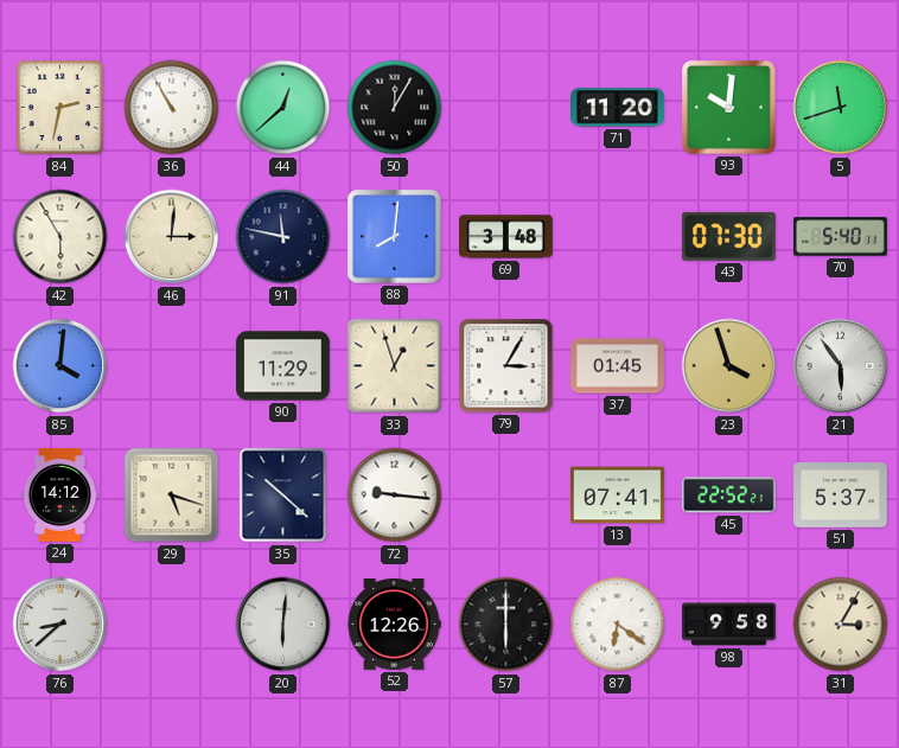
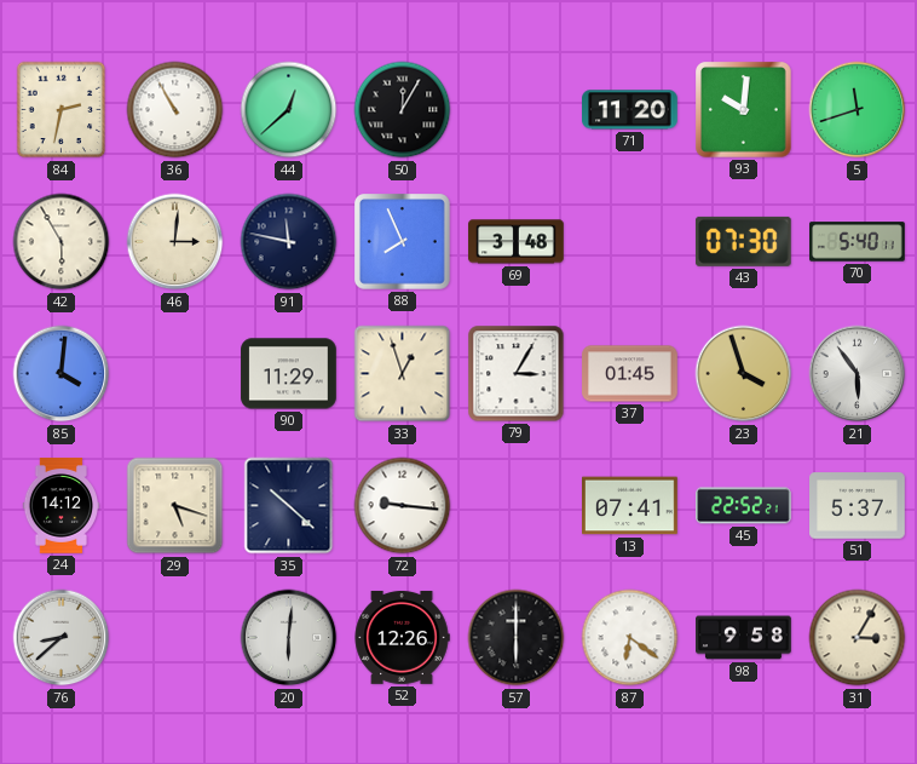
88: 8:01 -> 7:56
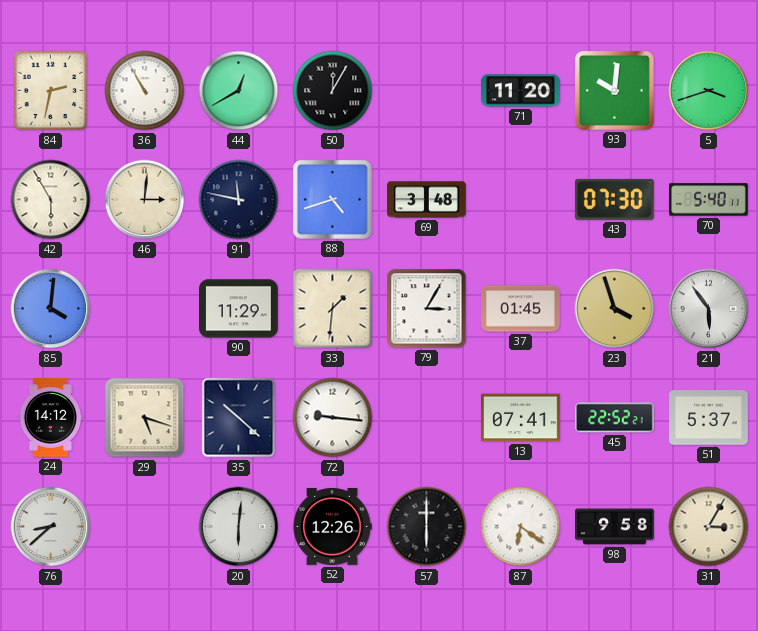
44: 12:38 -> 12:40
5: 11:42 -> 3:42
88: 7:56 -> 4:42
33: 12:57 -> 1:31
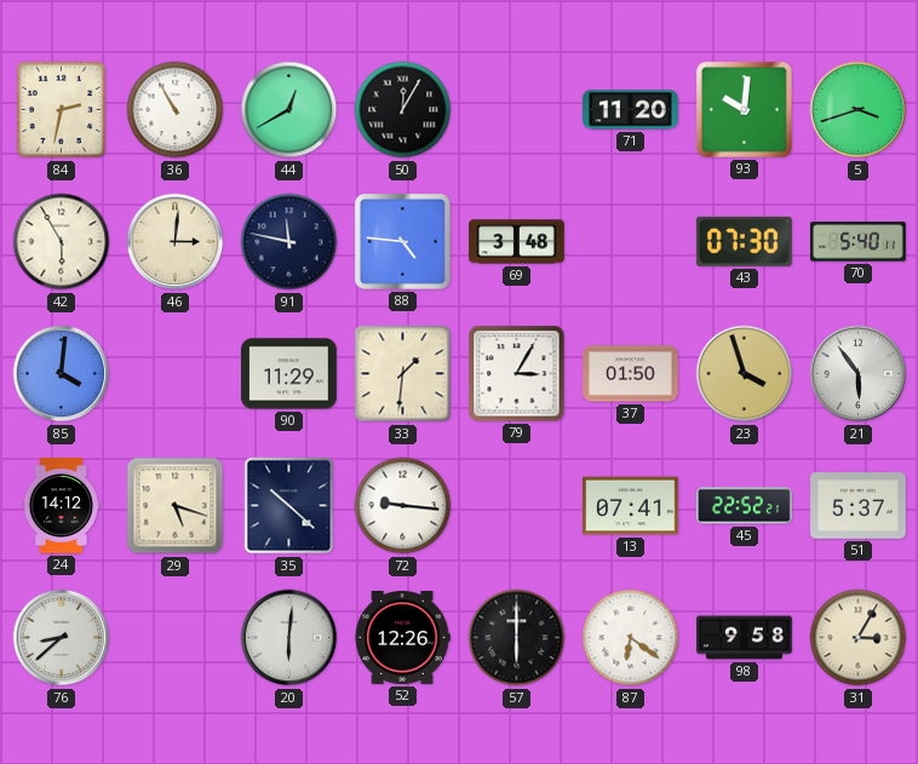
88: 4:42 -> 4:46
37: 01:45 -> 01:50
